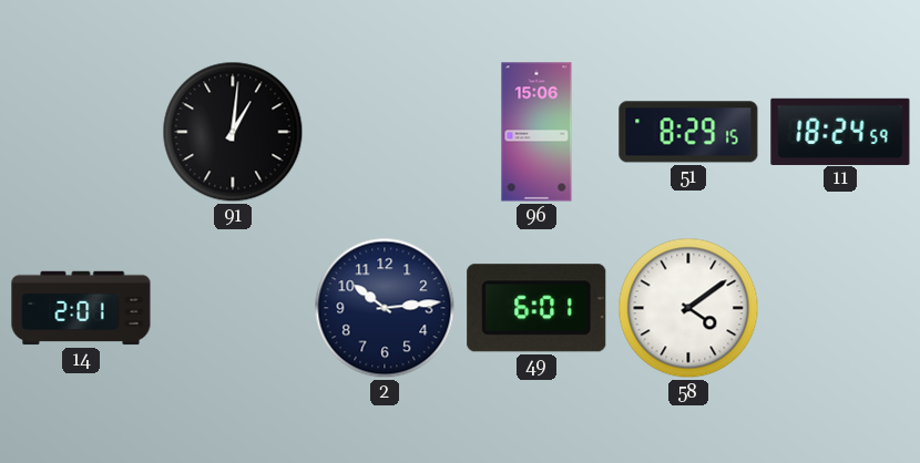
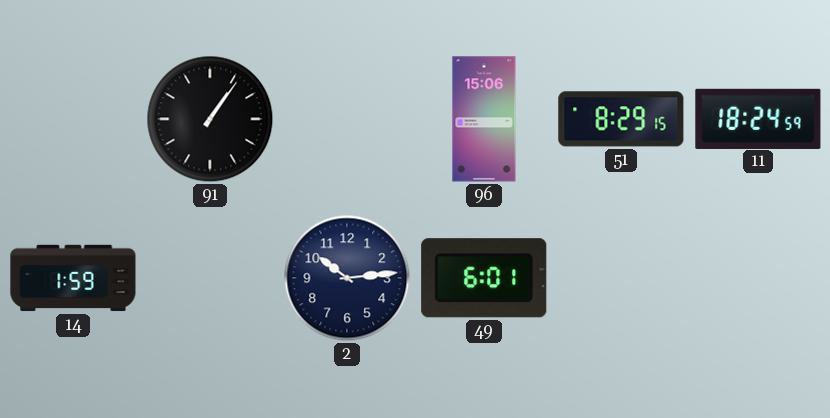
91: 1:01 -> 1:06
14: 2:01 -> 1:59
58: 4:09 -> none
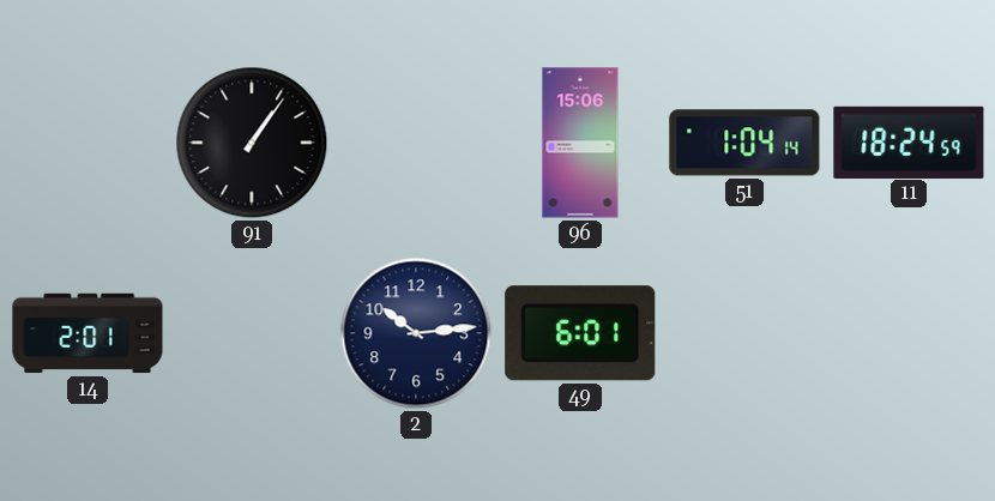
51: 8:29 -> 1:04
14: 1:59 -> 2:01
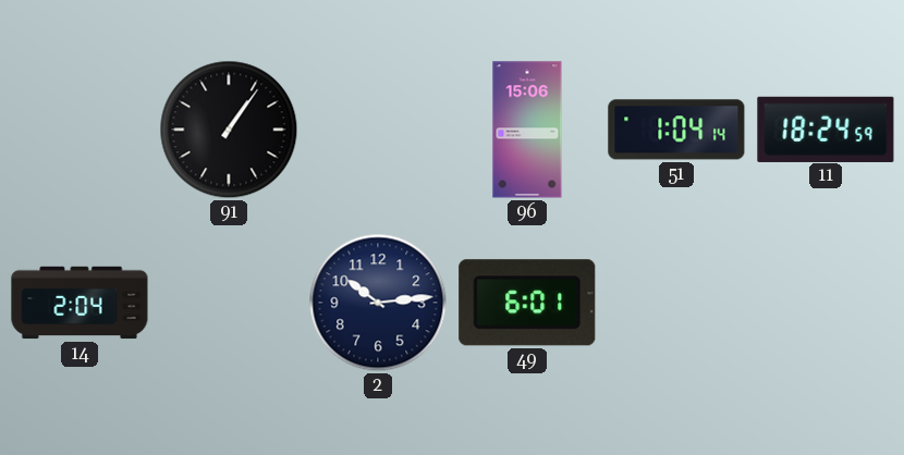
14: 2:01 -> 2:04
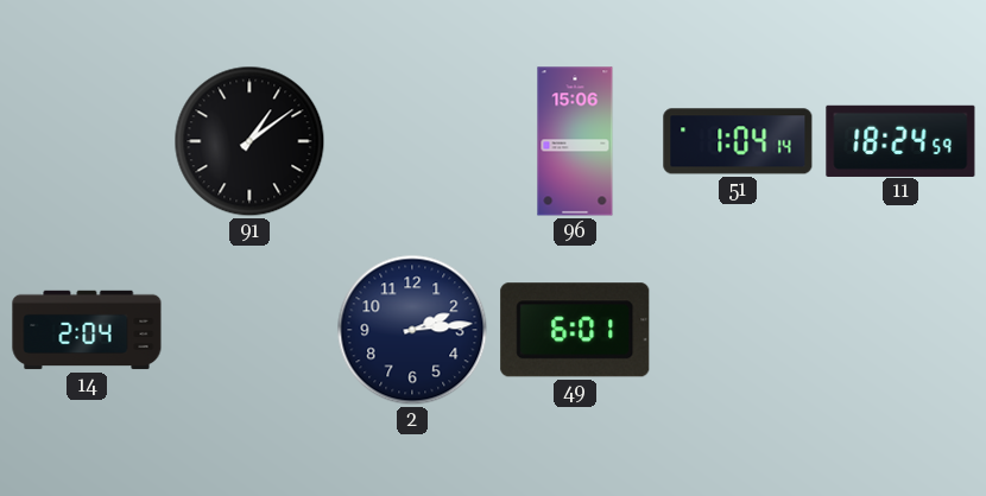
91: 1:06 -> 1:09
2: 10:14 -> 2:14
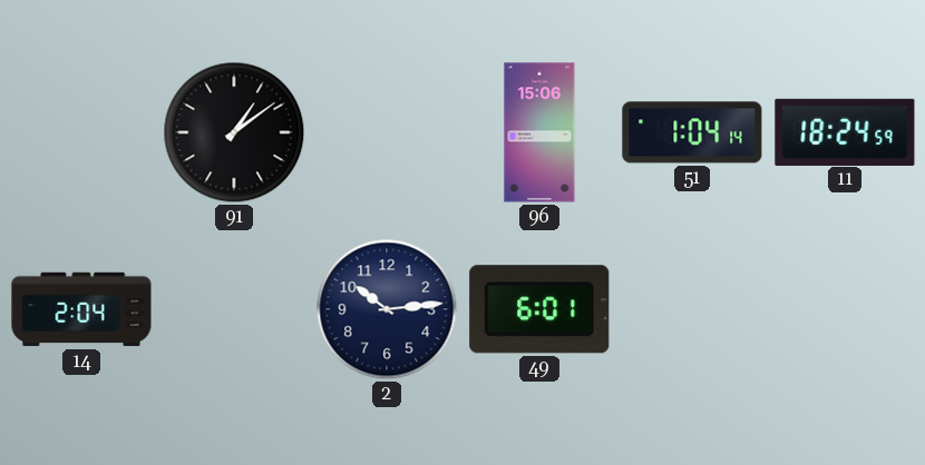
2: 2:14 -> 10:14
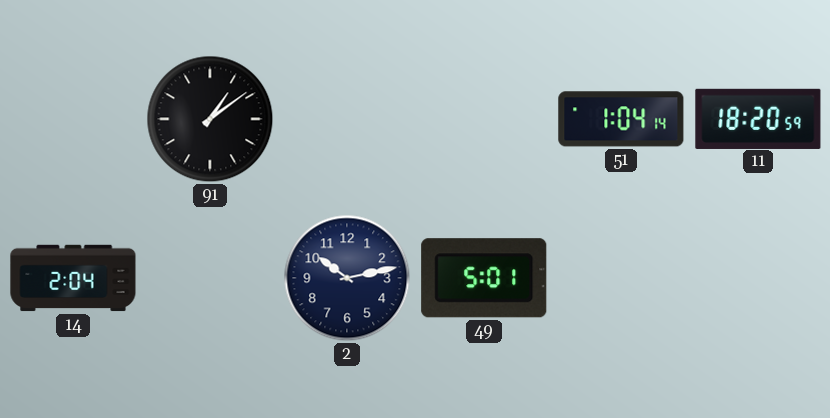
96: 15:06 -> none
11: 18:24 -> 18:20
2: 10:14 -> 10:13
49: 6:01 -> 5:01
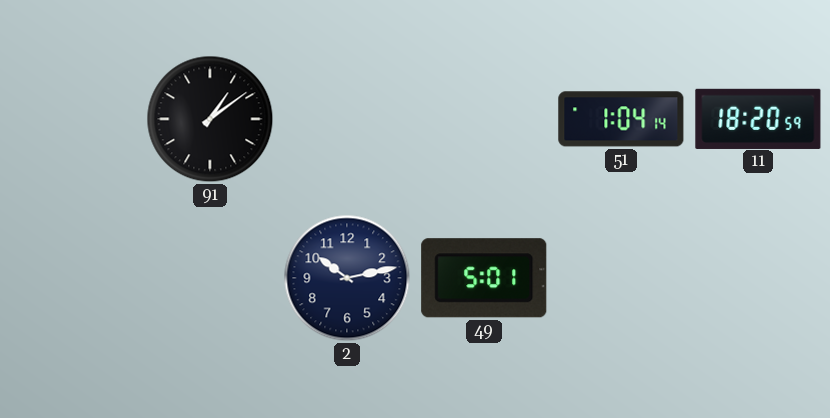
14: 2:04 -> none
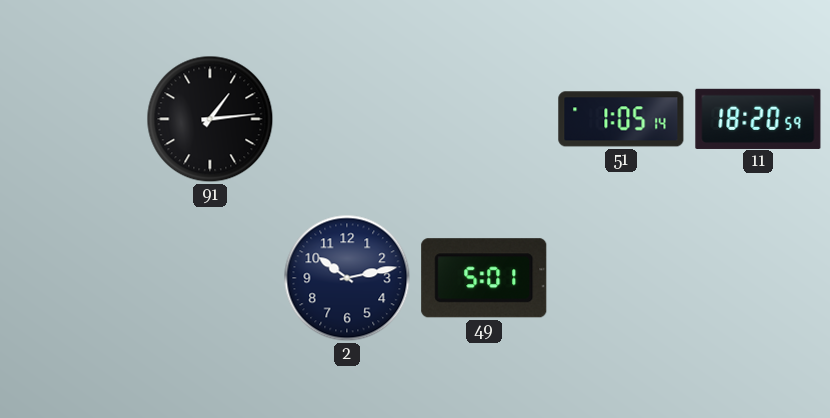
91: 1:09 -> 1:14
51: 1:04 -> 1:05
